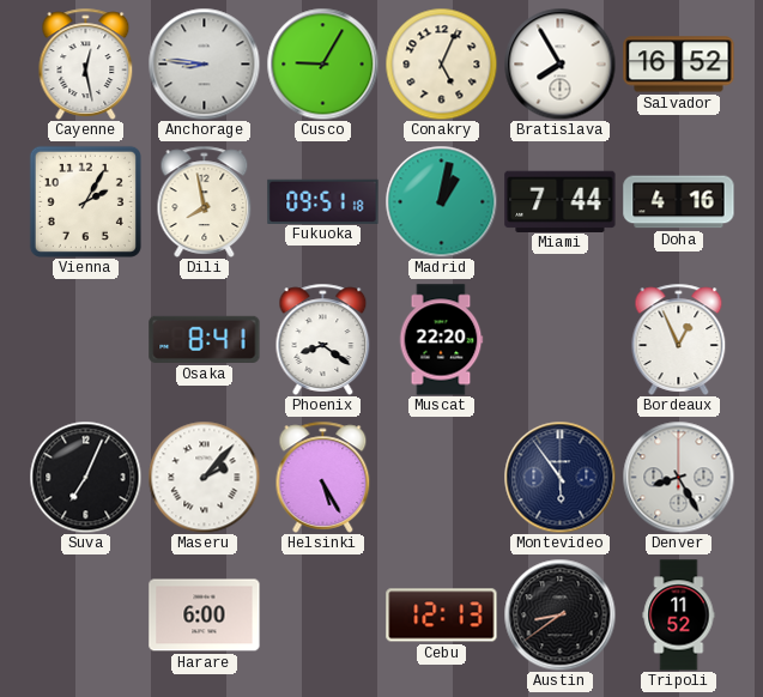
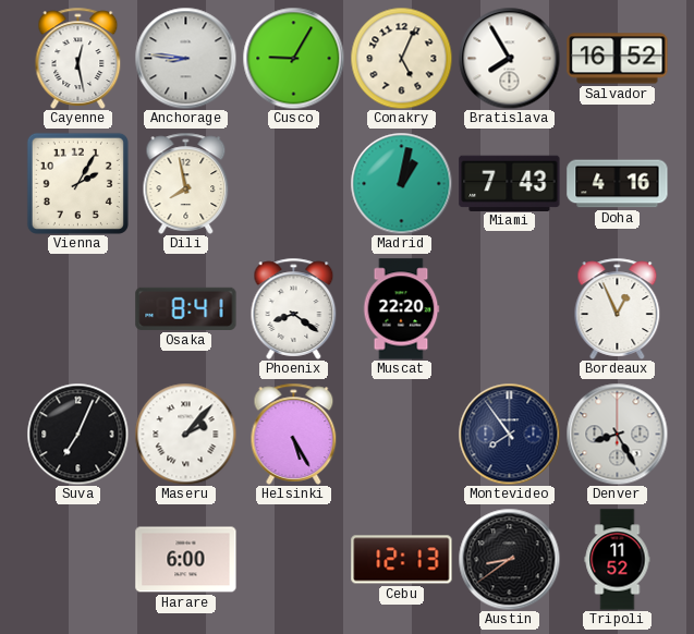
Fukuoka: 09:51 -> none
Miami: 7:44 -> 7:43
Montevideo: 5:54 -> 7:54
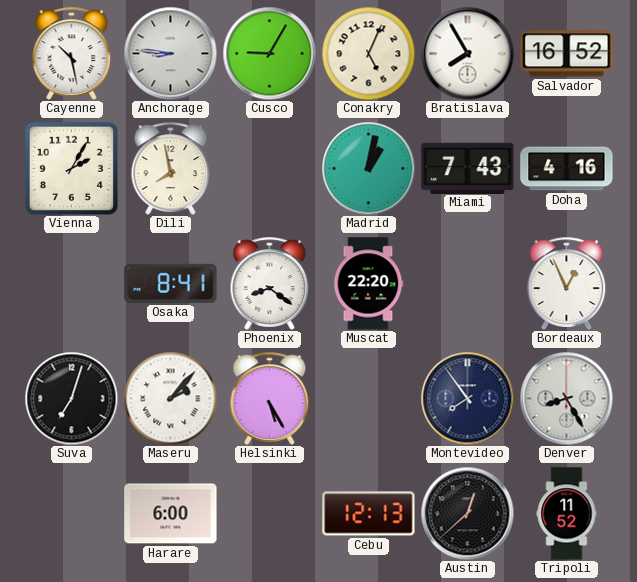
Cayenne: 12:28 -> 10:28
Suva: 7:04 -> 7:03
Austin: 8:39 -> 12:38
